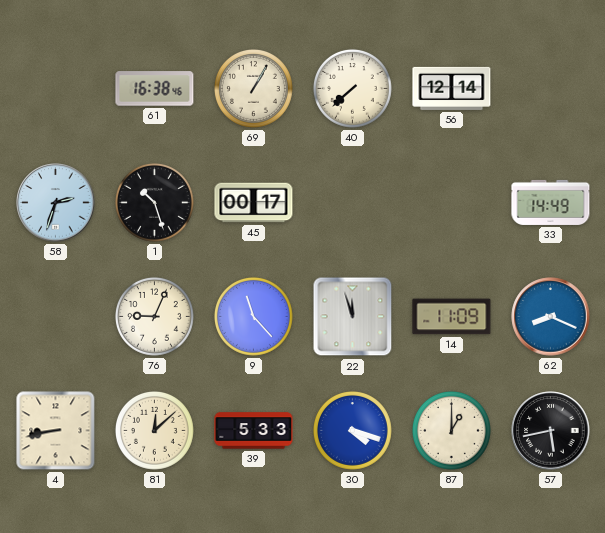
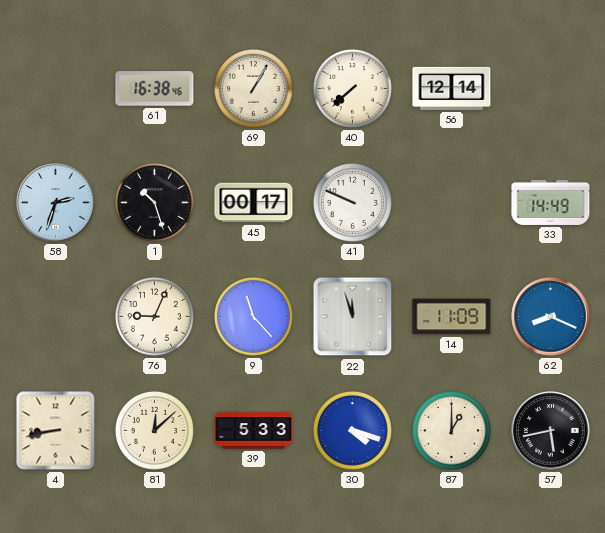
41: none -> 9:49
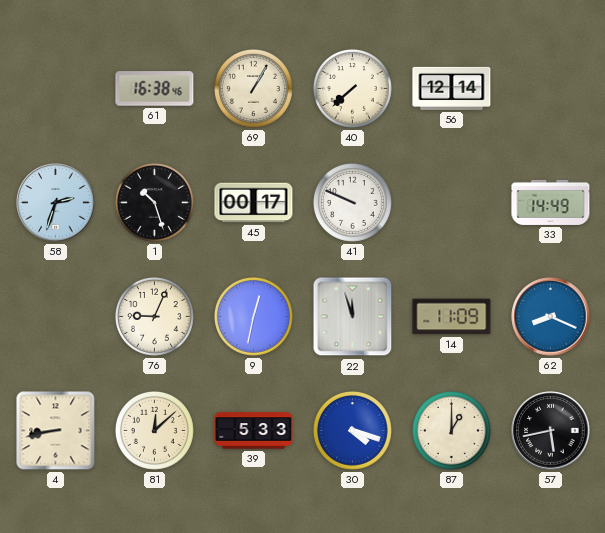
9: 11:23 -> 12:32
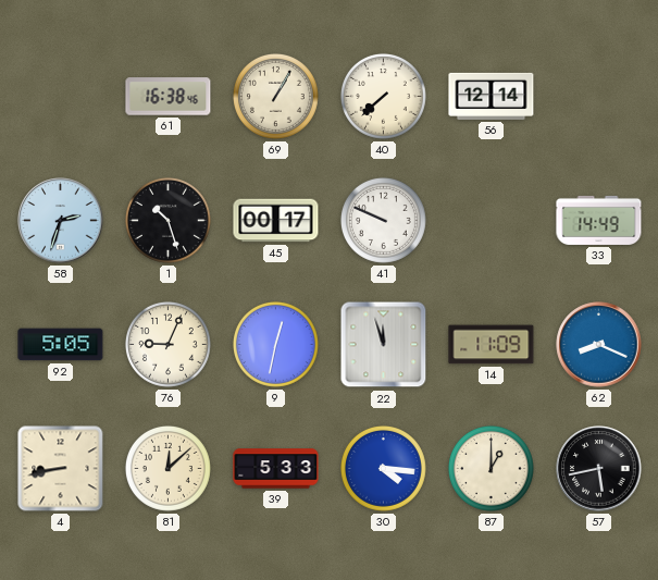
92: none -> 5:05
30: 4:18 -> 4:16
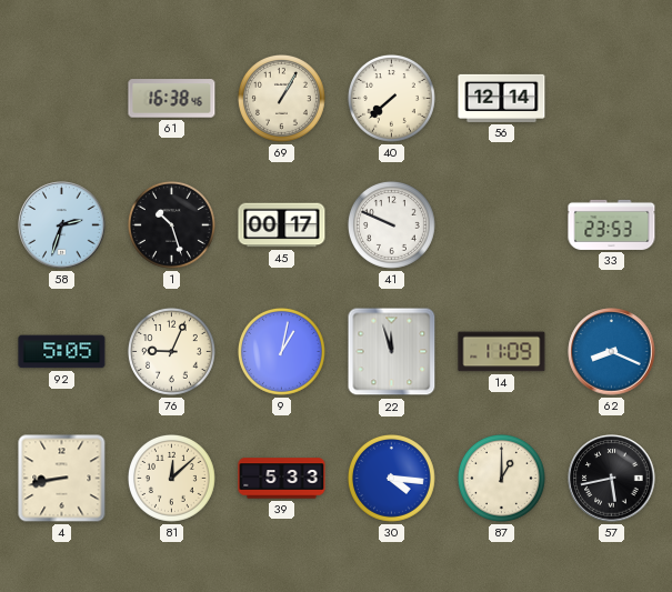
33: 14:49 -> 23:53
9: 12:32 -> 1:02
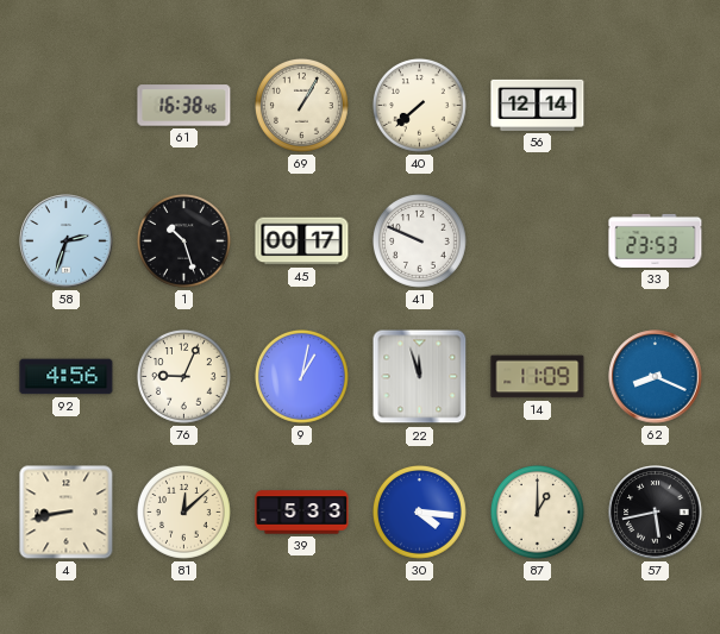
92: 5:05 -> 4:56
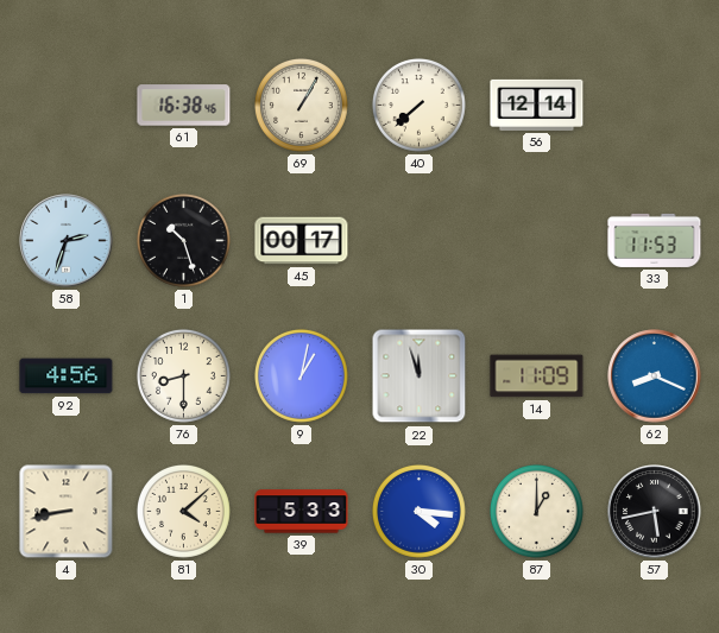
41: 9:49 -> none
33: 23:53 -> 11:53
76: 9:04 -> 8:30
81: 12:08 -> 4:08
